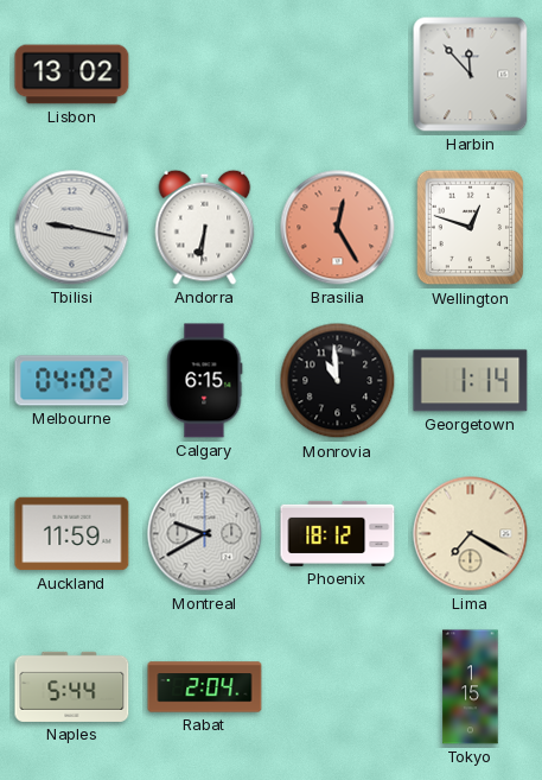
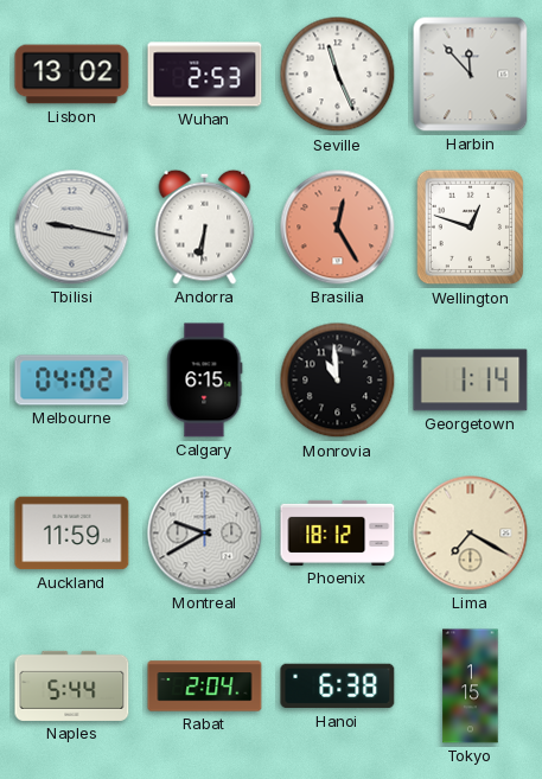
Wuhan: none -> 2:53
Seville: none -> 11:26
Hanoi: none -> 6:38
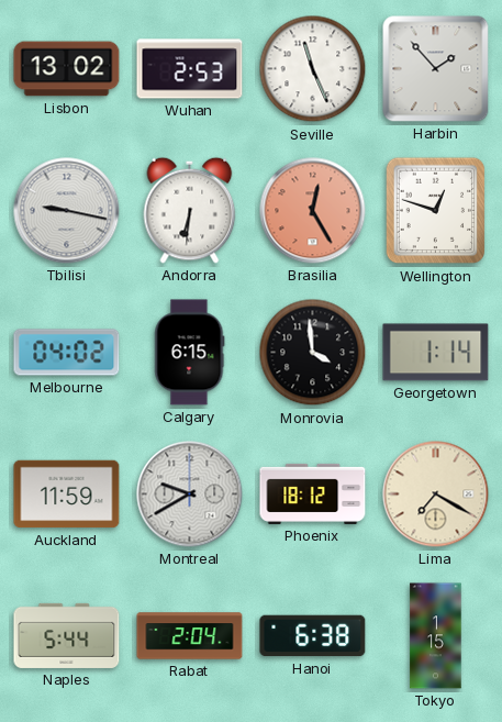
Harbin: 11:53 -> 1:53
Monrovia: 10:59 -> 3:59
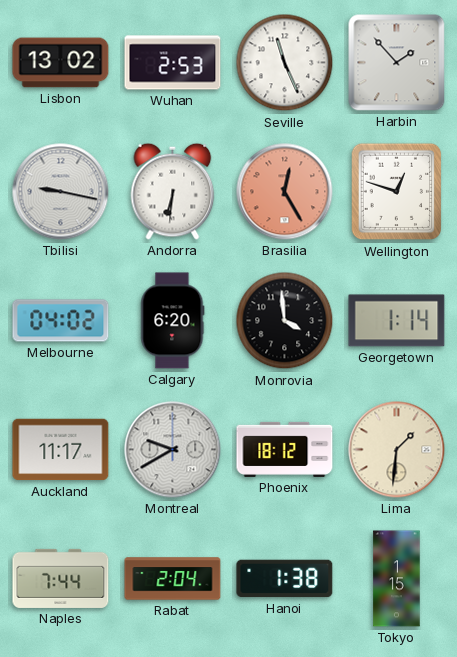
Calgary: 6:15 -> 6:20
Auckland: 11:59 -> 11:17
Lima: 7:20 -> 1:31
Naples: 5:44 -> 7:44
Hanoi: 6:38 -> 1:38
